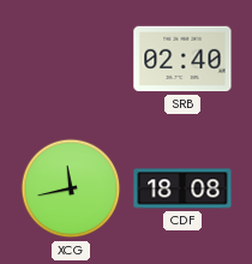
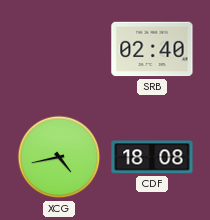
XCG: 11:43 -> 4:43
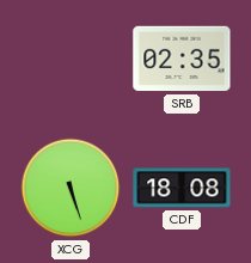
SRB: 02:40 -> 02:35
XCG: 4:43 -> 5:27
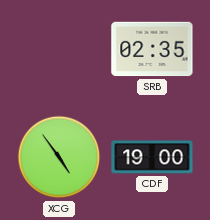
XCG: 5:27 -> 4:54
CDF: 18:08 -> 19:00
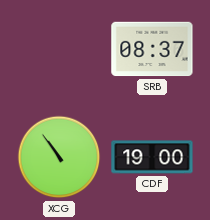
SRB: 02:35 -> 08:37
XCG: 4:54 -> 10:54
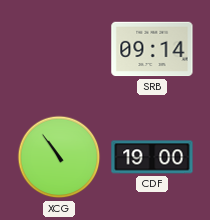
SRB: 08:37 -> 09:14
